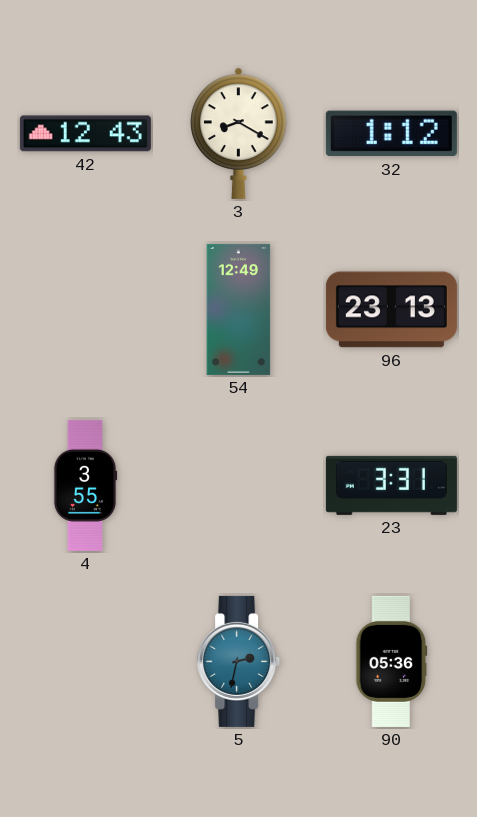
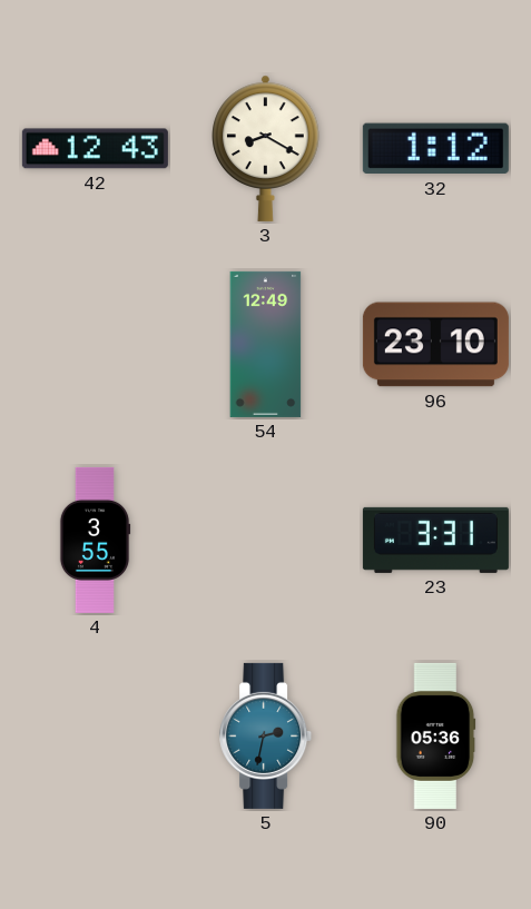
96: 23:13 -> 23:10
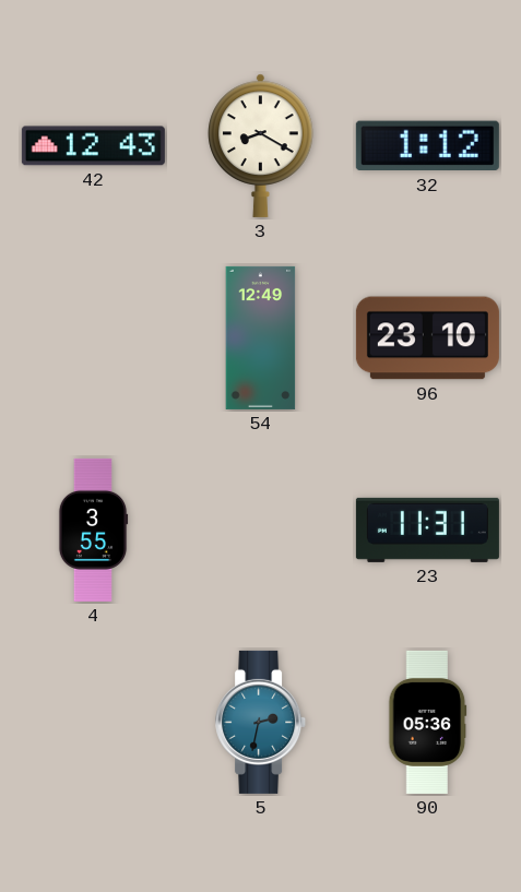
23: 3:31 -> 11:31
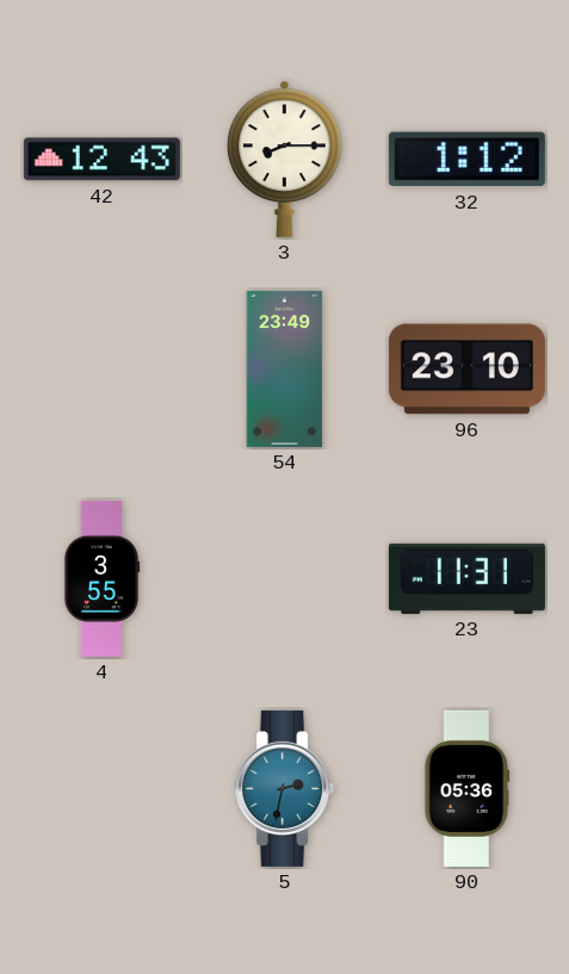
3: 8:20 -> 8:15
54: 12:49 -> 23:49
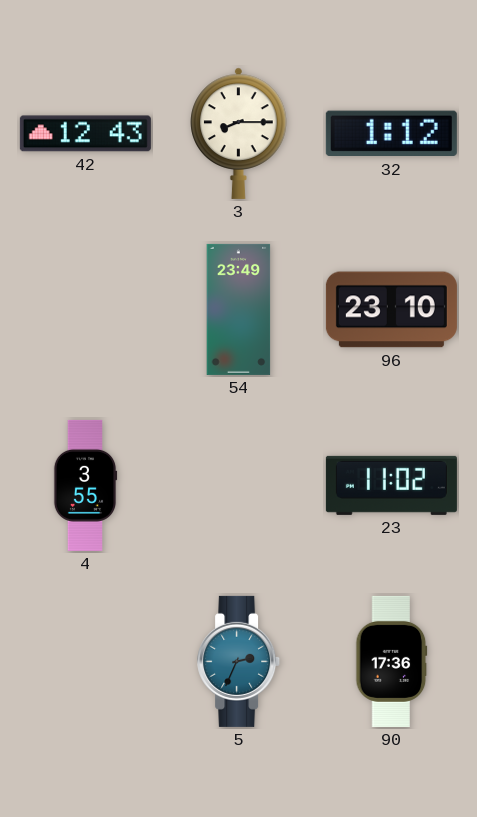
23: 11:31 -> 11:02
5: 2:32 -> 2:34
90: 05:36 -> 17:36
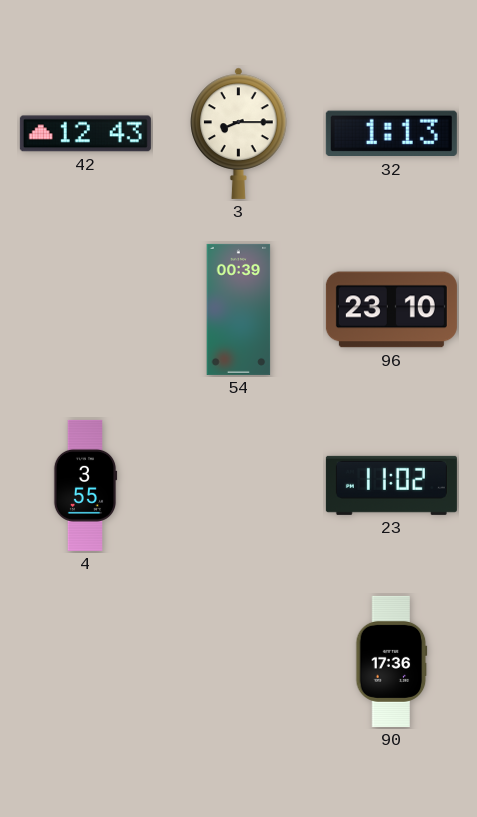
32: 1:12 -> 1:13
54: 23:49 -> 00:39
5: 2:34 -> none
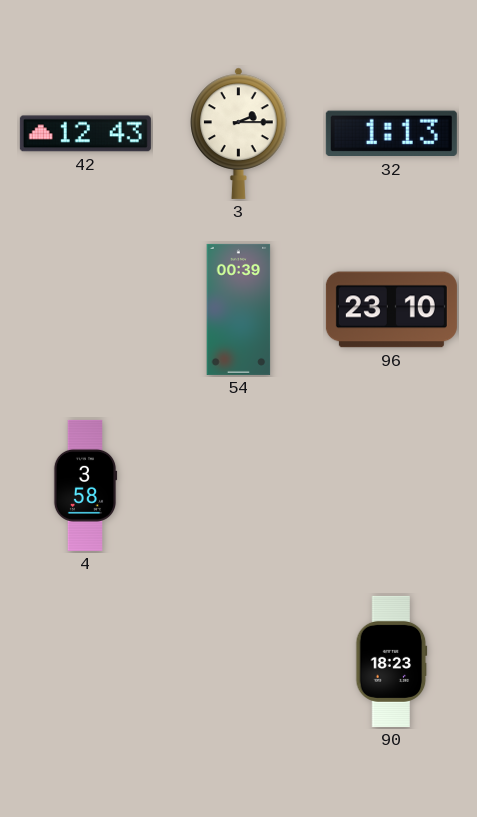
3: 8:15 -> 2:15
4: 3:55 -> 3:58
23: 11:02 -> none
90: 17:36 -> 18:23
